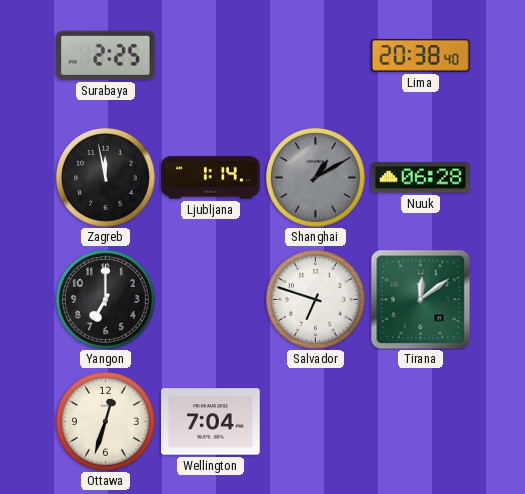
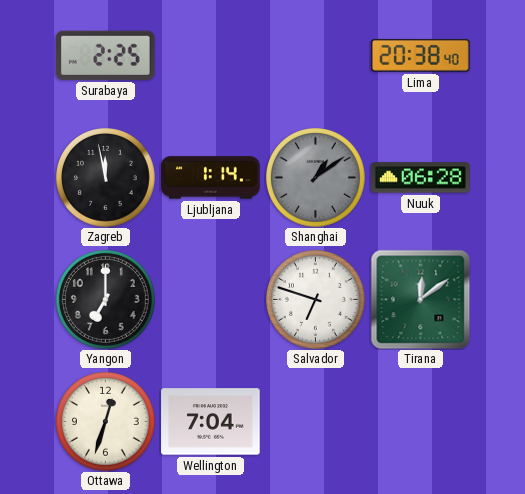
Shanghai: 1:10 -> 1:09
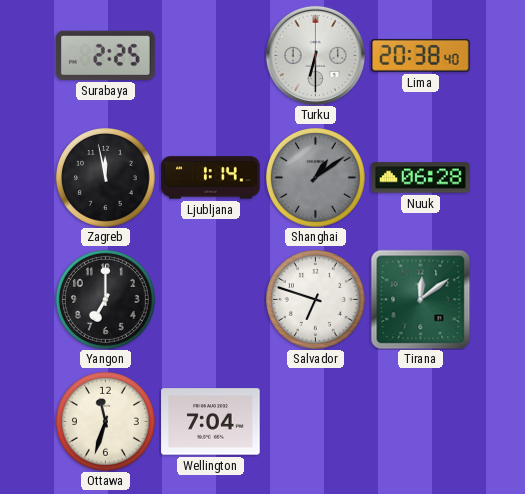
Turku: none -> 6:30
Ottawa: 12:33 -> 11:33
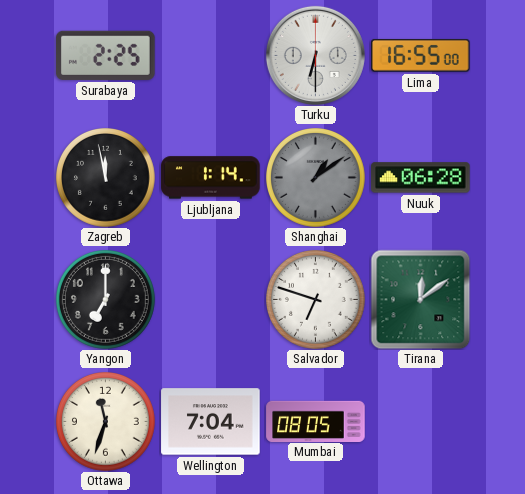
Lima: 20:38 -> 16:55
Mumbai: none -> 08:05
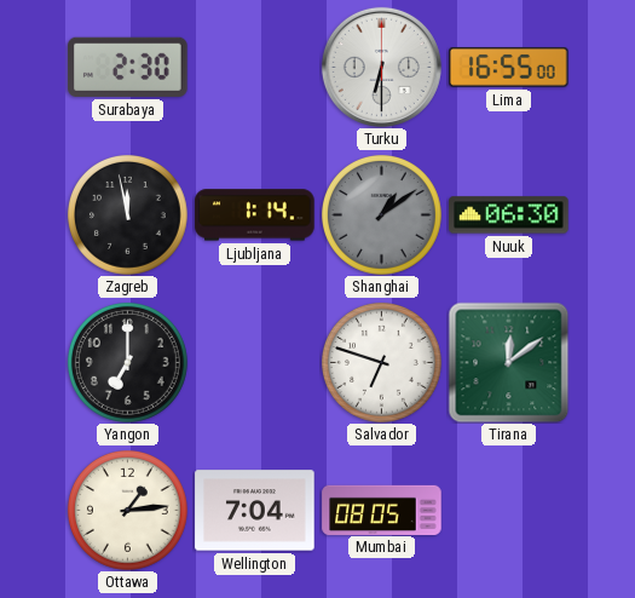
Surabaya: 2:25 -> 2:30
Nuuk: 06:28 -> 06:30
Ottawa: 11:33 -> 1:14
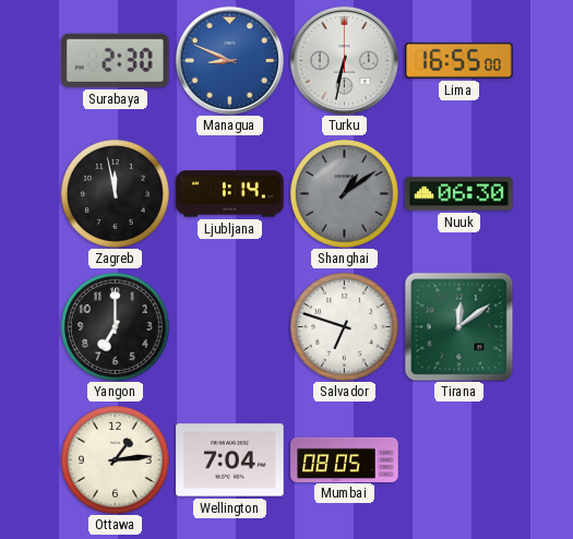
Managua: none -> 8:49
Turku: 6:30 -> 6:32
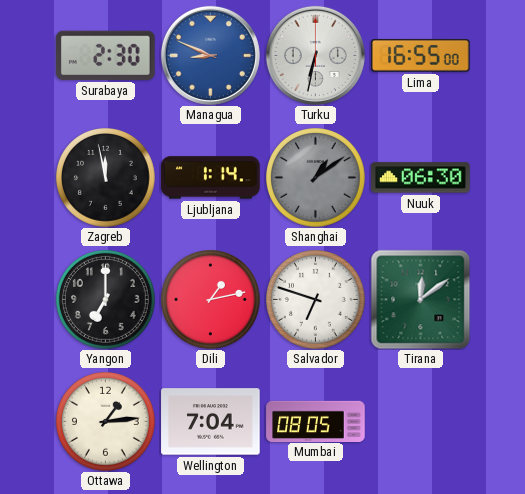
Dili: none -> 1:13
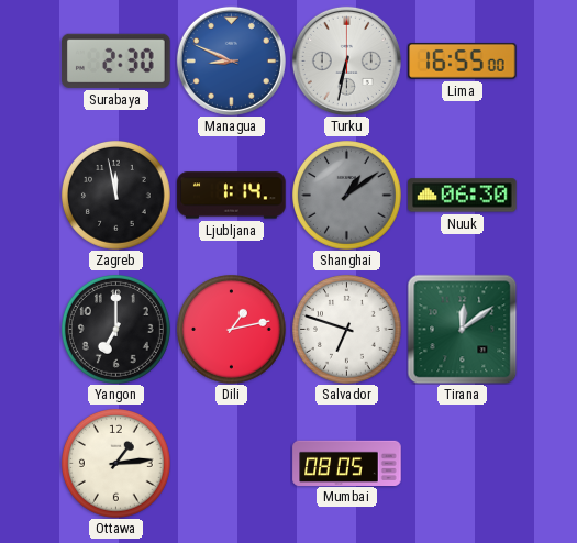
Wellington: 7:04 -> none
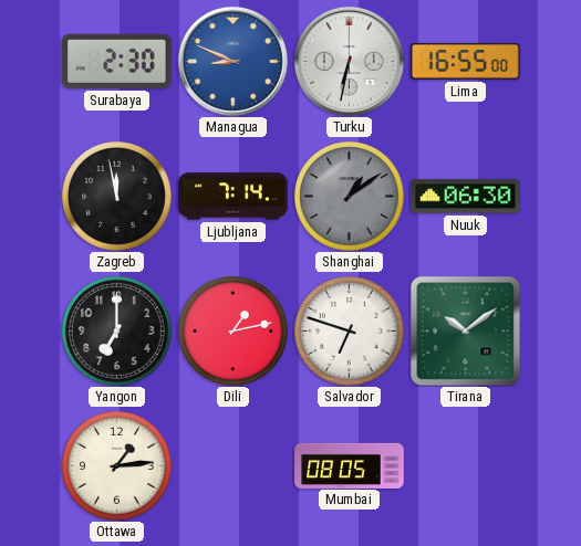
Ljubljana: 1:14 -> 7:14
Tirana: 12:09 -> 10:09
